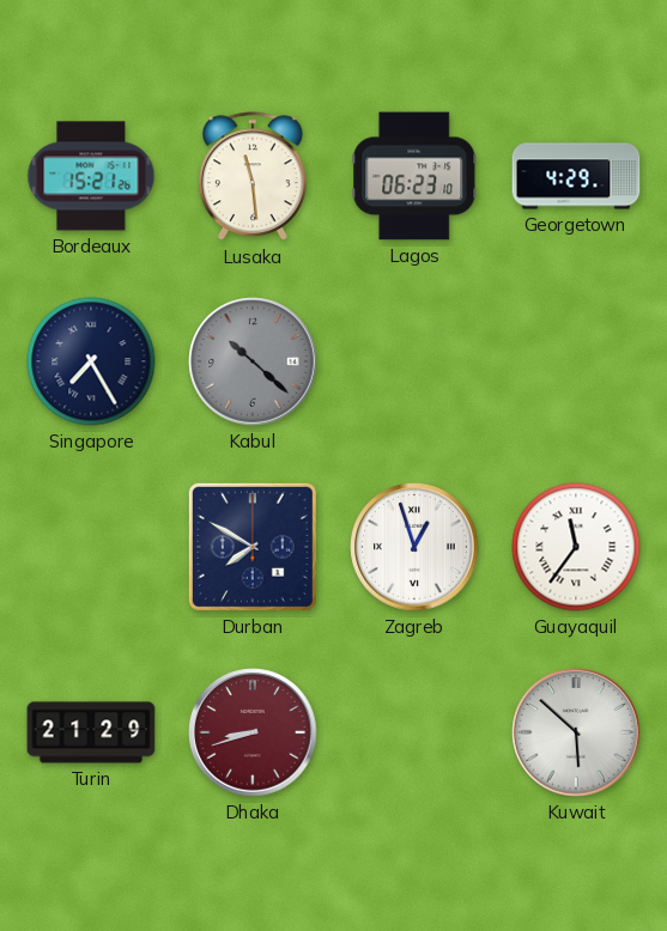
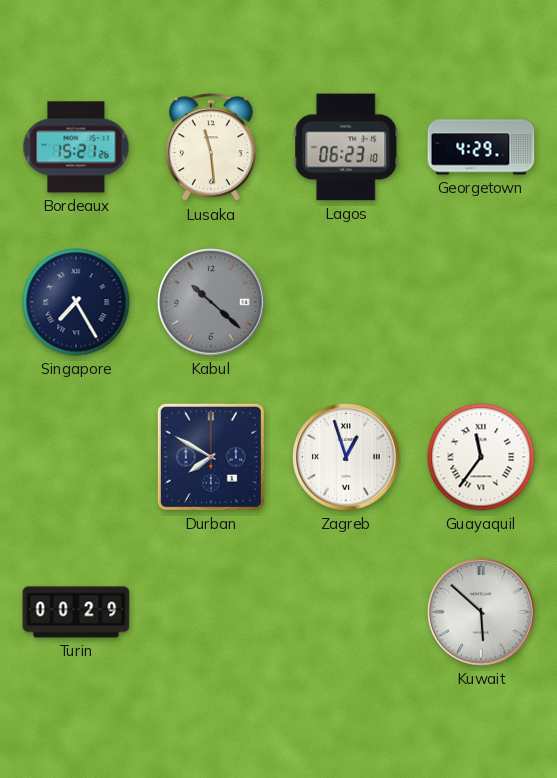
Turin: 21:29 -> 00:29
Dhaka: 8:42 -> none
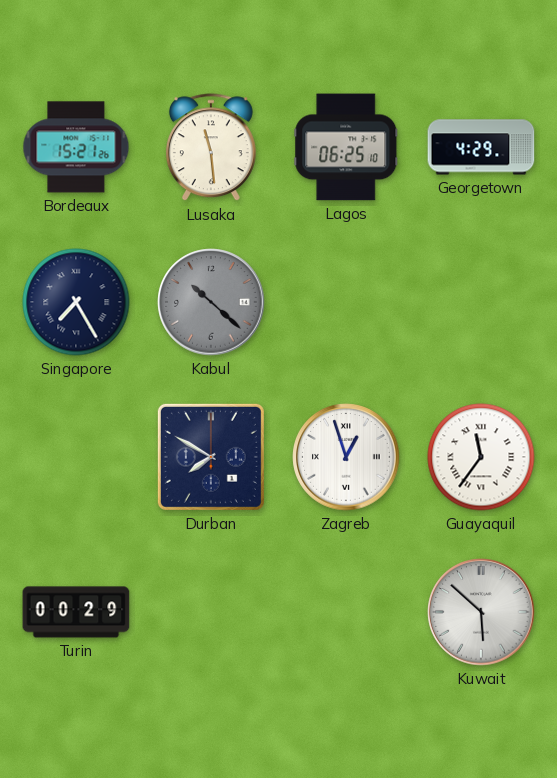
Lagos: 06:23 -> 06:25
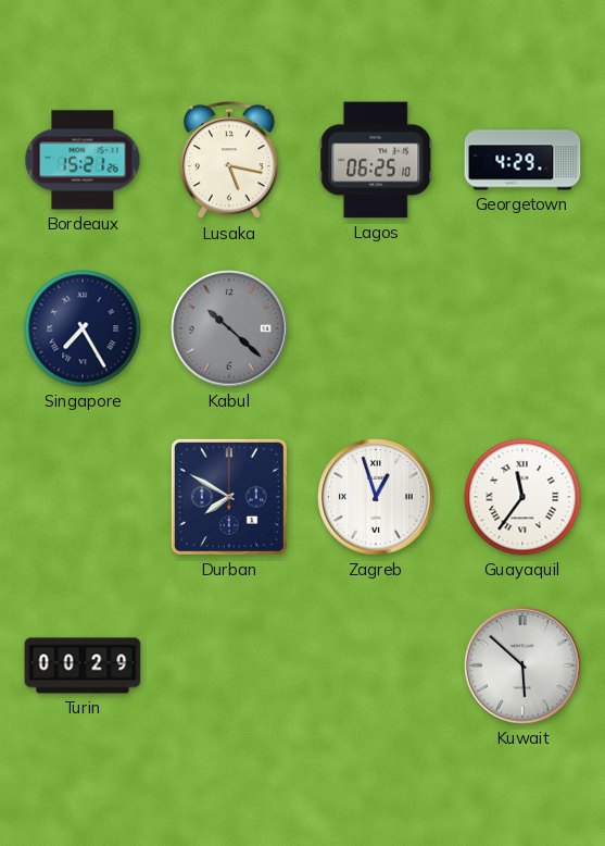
Lusaka: 11:29 -> 5:17
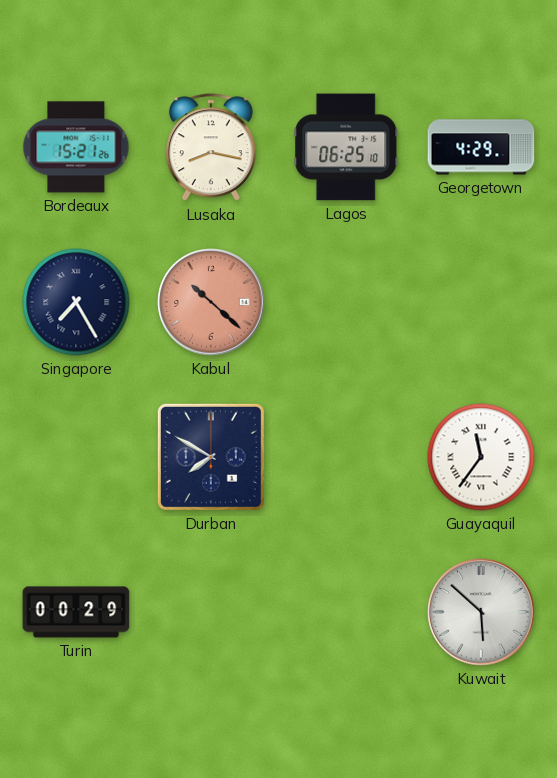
Lusaka: 5:17 -> 8:17
Kabul dial: grey -> salmon
Zagreb: 12:57 -> none
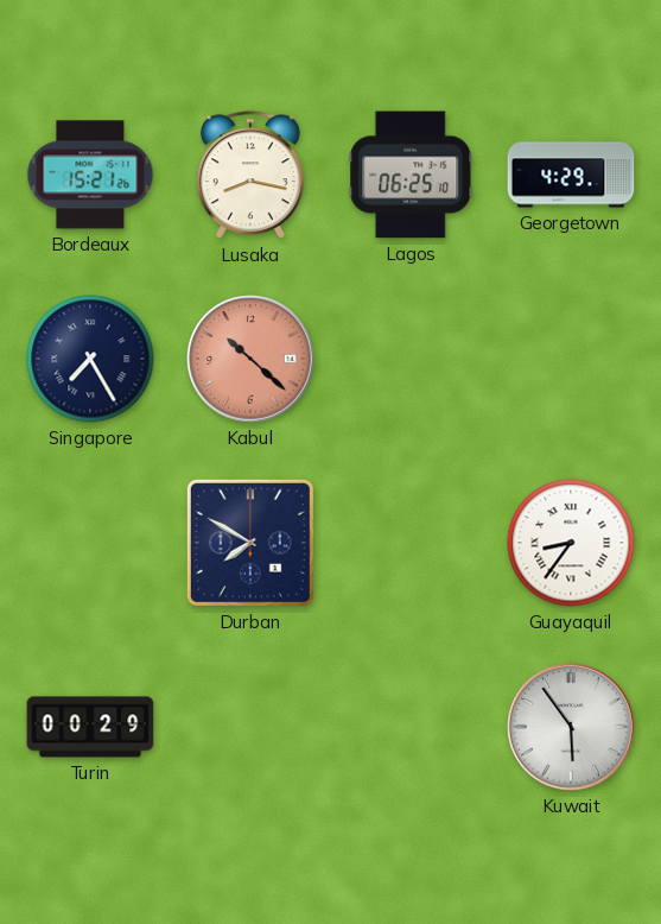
Guayaquil: 11:36 -> 8:36
Kuwait: 5:52 -> 5:54
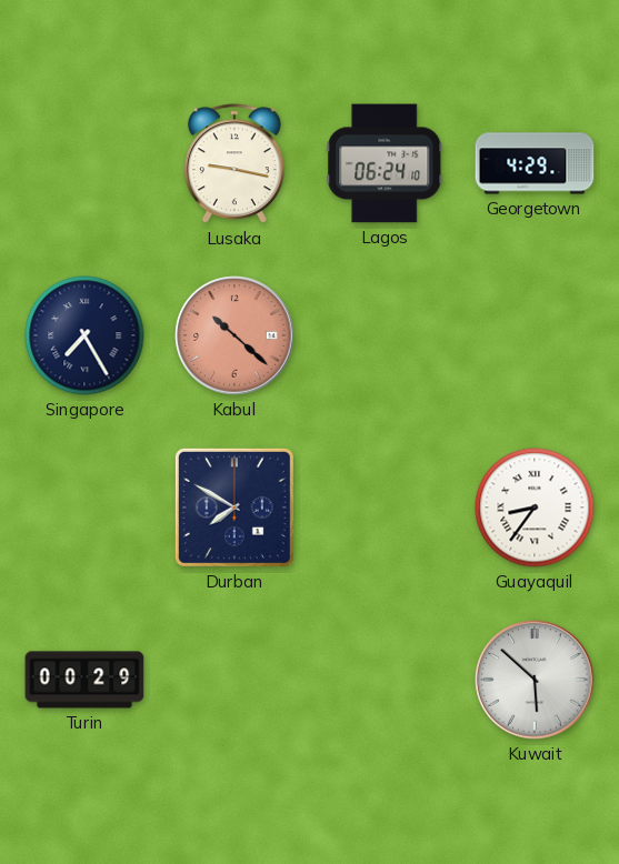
Bordeaux: 15:21 -> none
Lusaka: 8:17 -> 9:17
Lagos: 06:25 -> 06:24
Kuwait: 5:54 -> 5:52
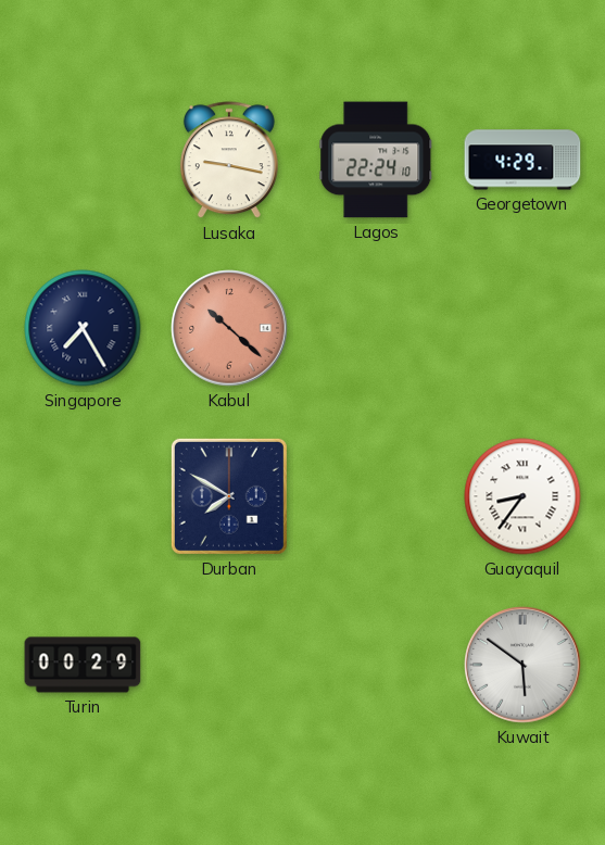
Lagos: 06:24 -> 22:24
Kuwait: 5:52 -> 5:51
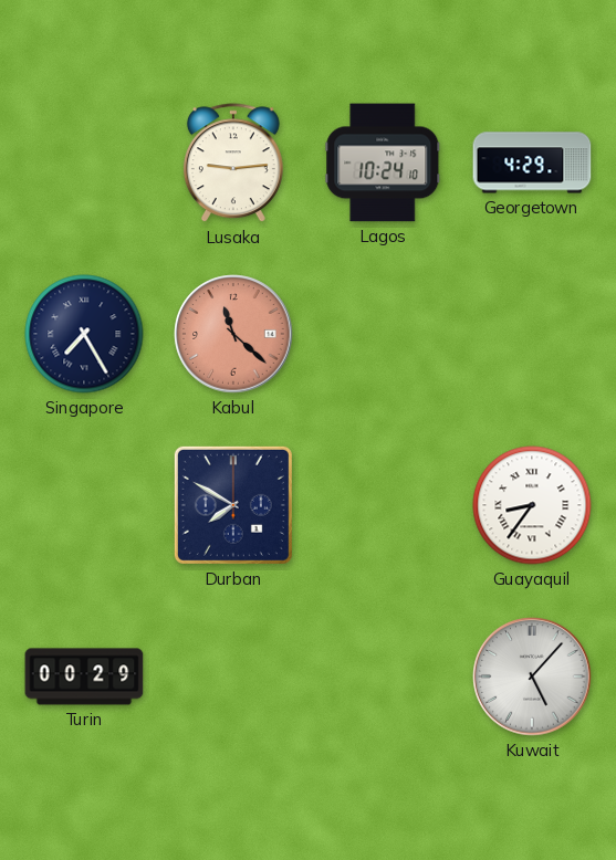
Lusaka: 9:17 -> 9:14
Lagos: 22:24 -> 10:24
Kabul: 10:22 -> 11:22
Kuwait: 5:51 -> 5:07
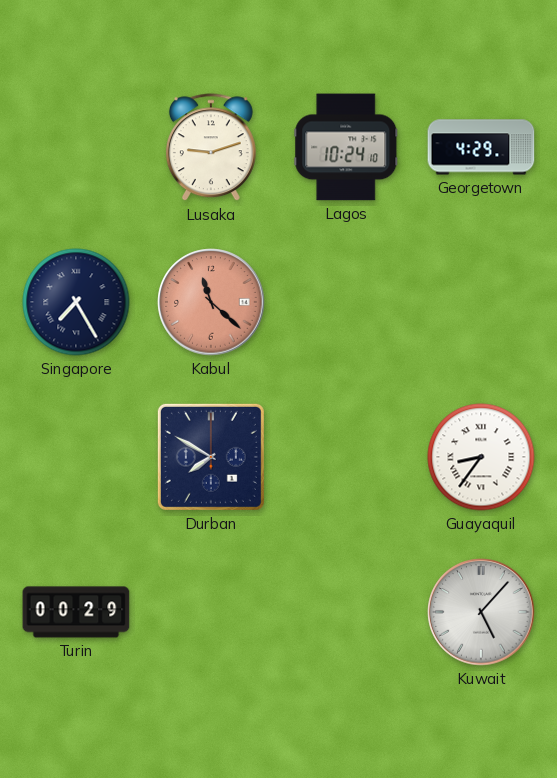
Lusaka: 9:14 -> 9:12
